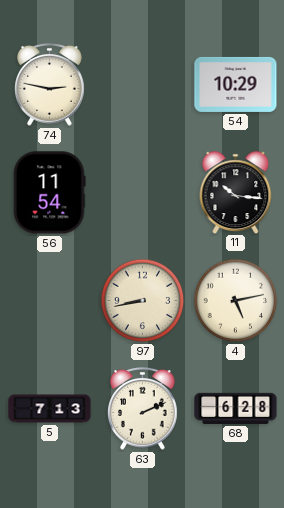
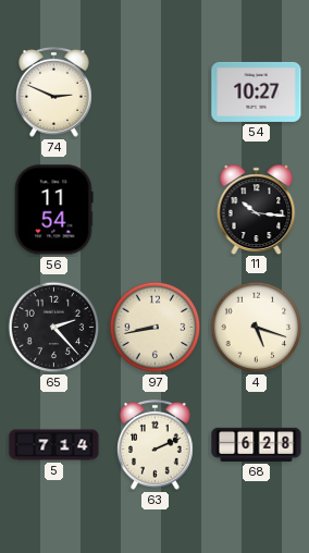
74: 2:47 -> 2:49
54: 10:29 -> 10:27
65: none -> 2:23
4: 5:13 -> 5:18
5: 7:13 -> 7:14
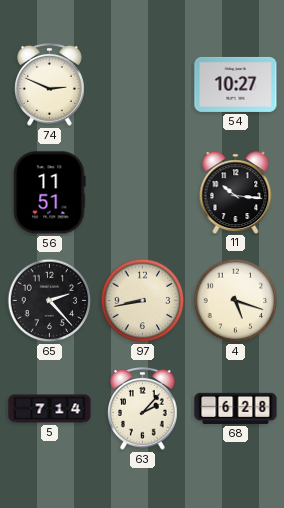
56: 11:54 -> 11:51
63: 2:11 -> 2:07
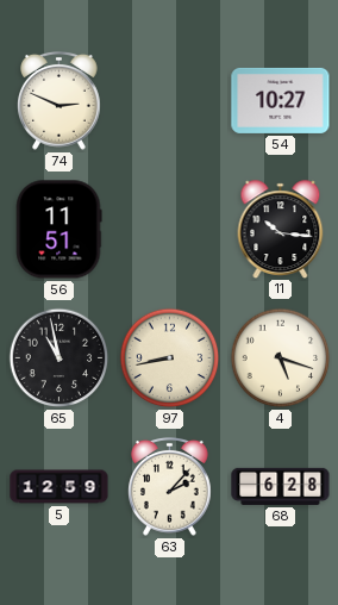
65: 2:23 -> 10:58
5: 7:14 -> 12:59
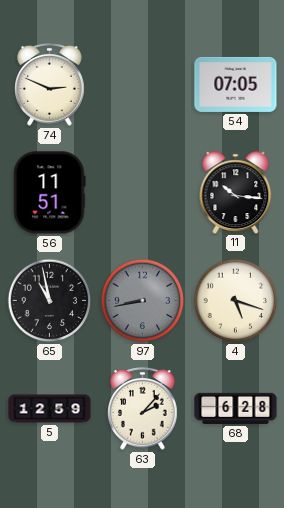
54: 10:27 -> 07:05
97 dial: cream -> grey
